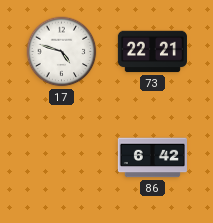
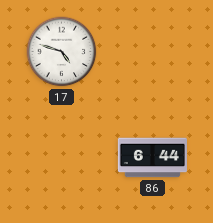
73: 22:21 -> none
86: 6:42 -> 6:44
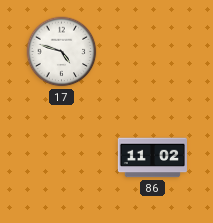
86: 6:44 -> 11:02
